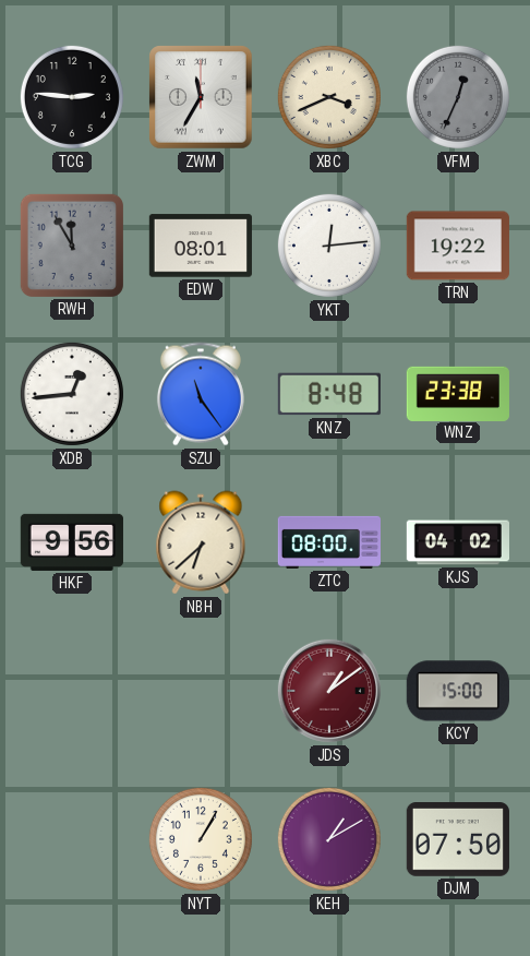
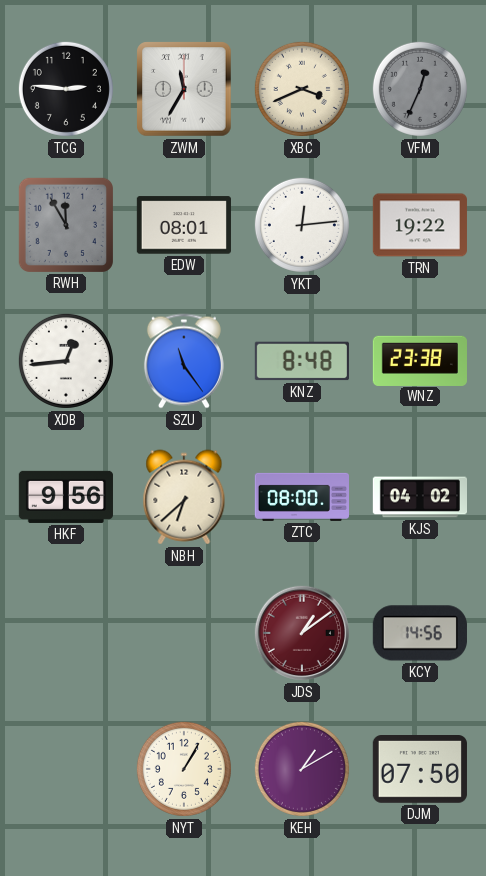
KCY: 15:00 -> 14:56
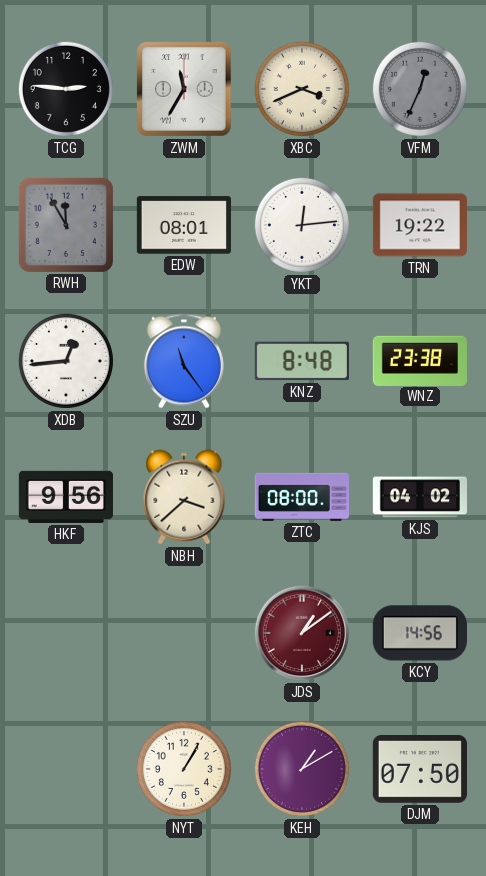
NBH: 6:38 -> 3:38
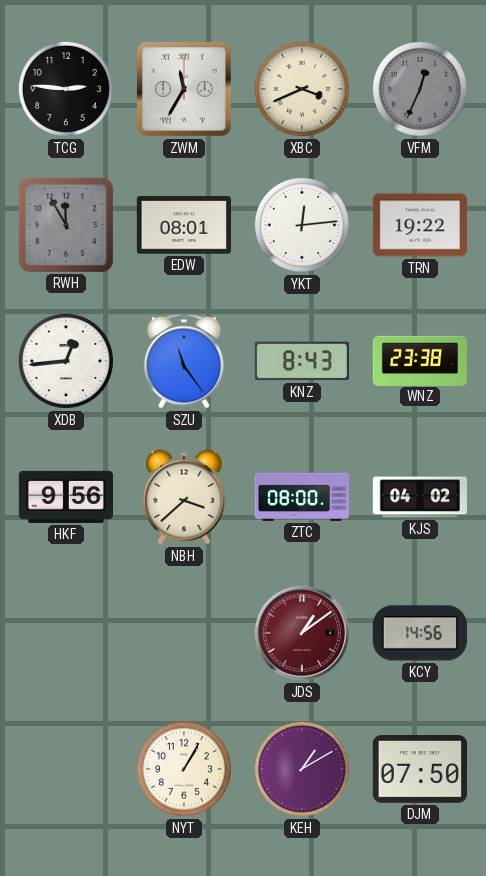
KNZ: 8:48 -> 8:43
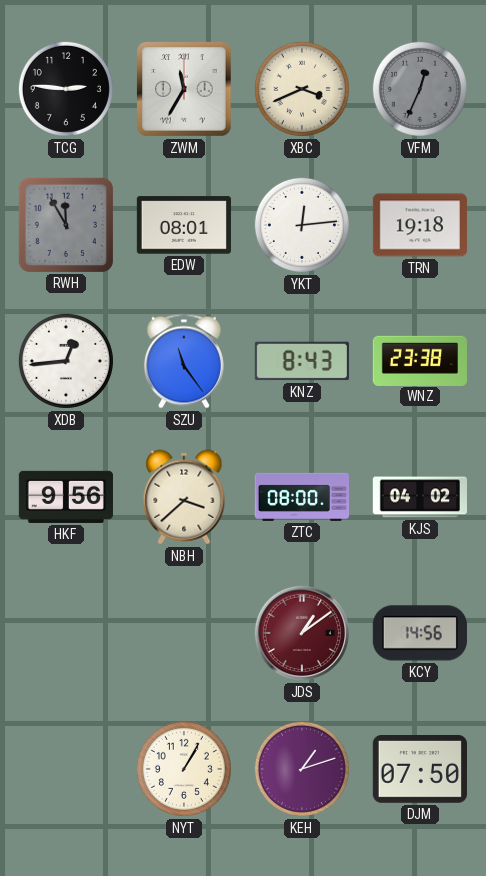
TRN: 19:22 -> 19:18
KEH: 1:10 -> 1:12
